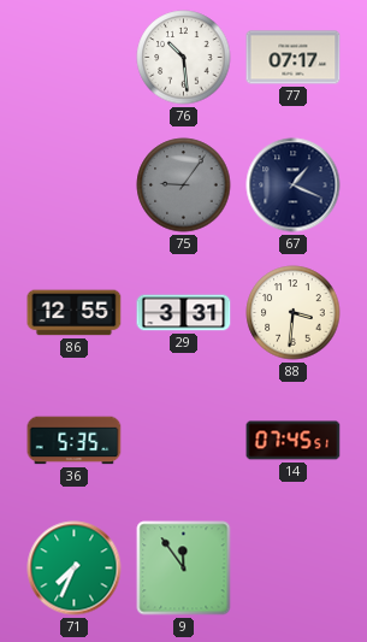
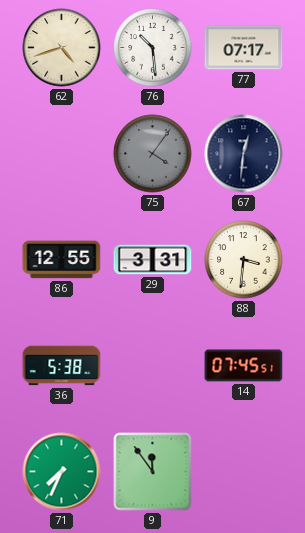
62: none -> 4:42
75: 9:06 -> 4:06
67: 1:19 -> 12:31
36: 5:35 -> 5:38
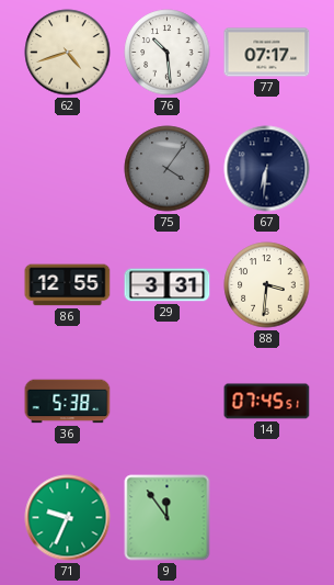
67: 12:31 -> 6:31
71: 7:34 -> 9:34
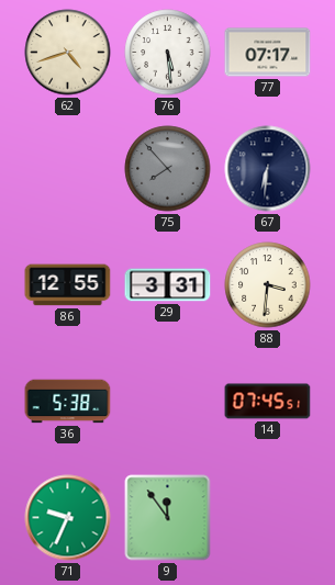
76: 10:29 -> 5:29
75: 4:06 -> 7:53
